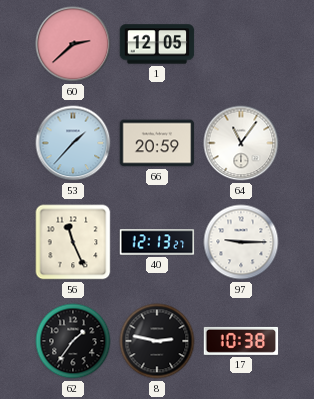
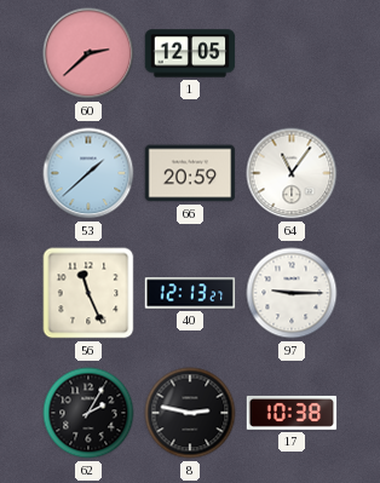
53: 1:37 -> 1:38
62: 1:36 -> 2:05
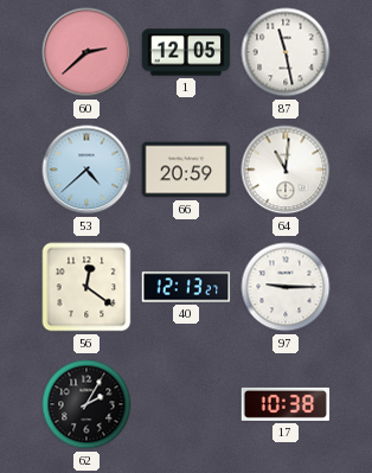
87: none -> 11:28
53: 1:38 -> 4:38
64: 11:06 -> 11:01
56: 11:26 -> 12:21
8: 2:47 -> none
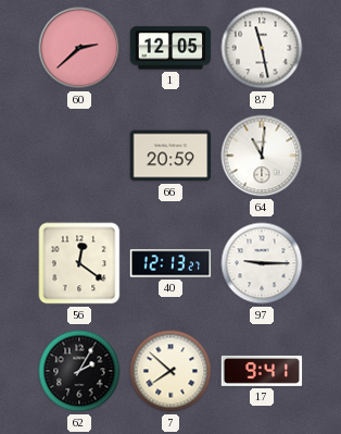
53: 4:38 -> none
7: none -> 7:52
17: 10:38 -> 9:41
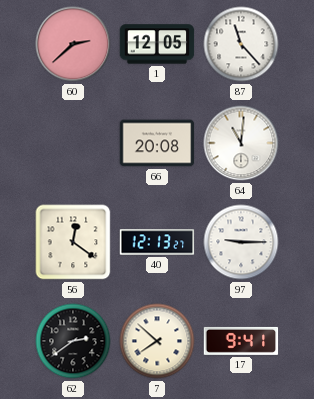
87: 11:28 -> 11:23
66: 20:59 -> 20:08
62: 2:05 -> 2:39
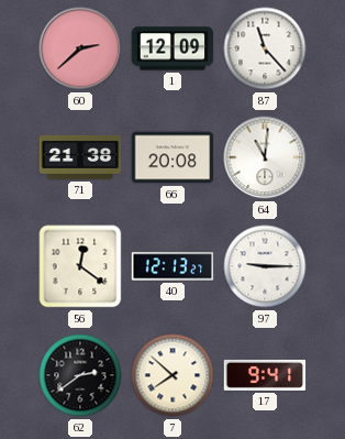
1: 12:05 -> 12:09
71: none -> 21:38
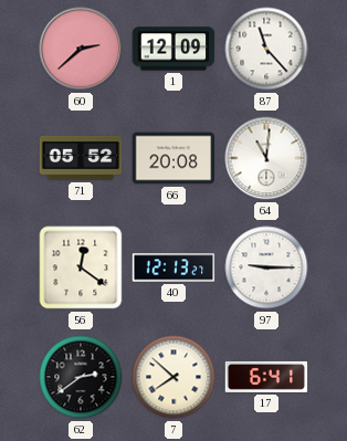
71: 21:38 -> 05:52
17: 9:41 -> 6:41
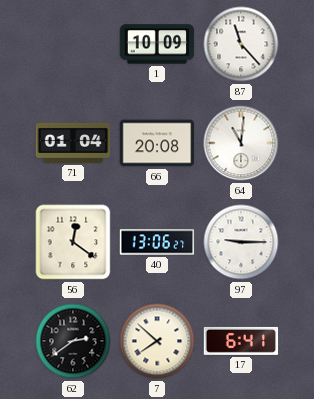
60: 2:38 -> none
1: 12:09 -> 10:09
71: 05:52 -> 01:04
40: 12:13 -> 13:06
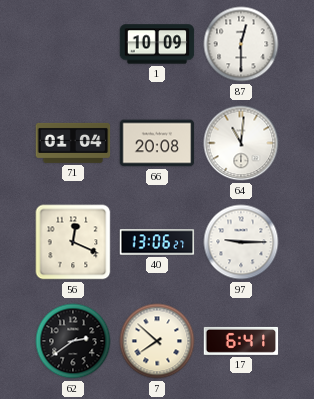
87: 11:23 -> 12:30
56: 12:21 -> 12:19
